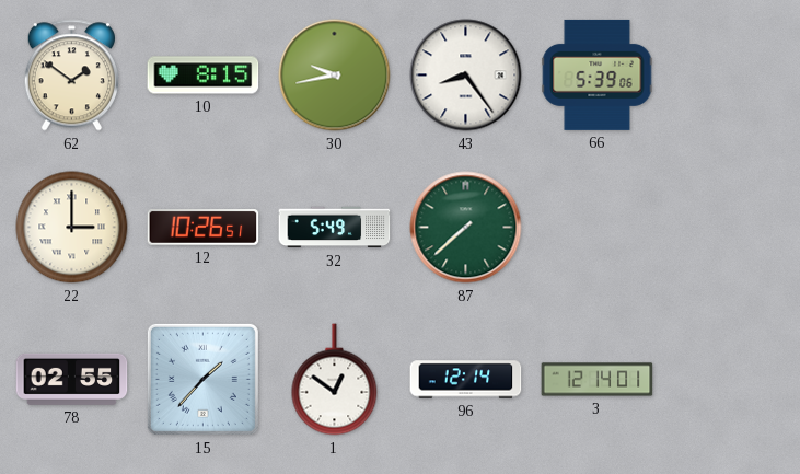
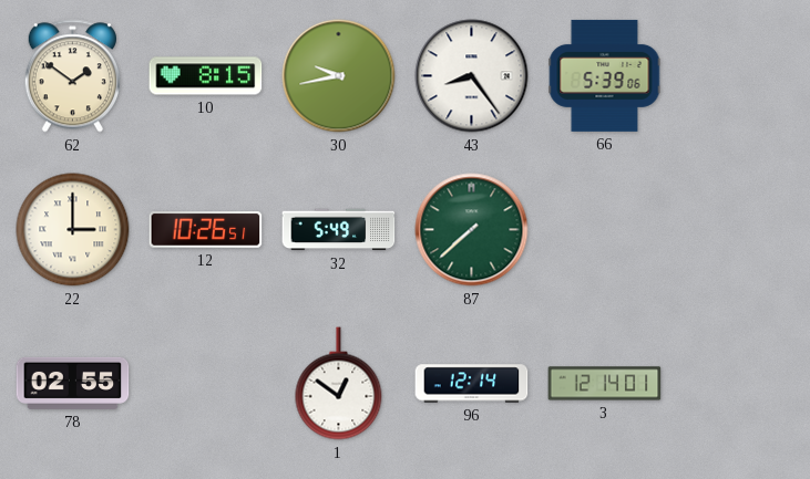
15: 1:37 -> none
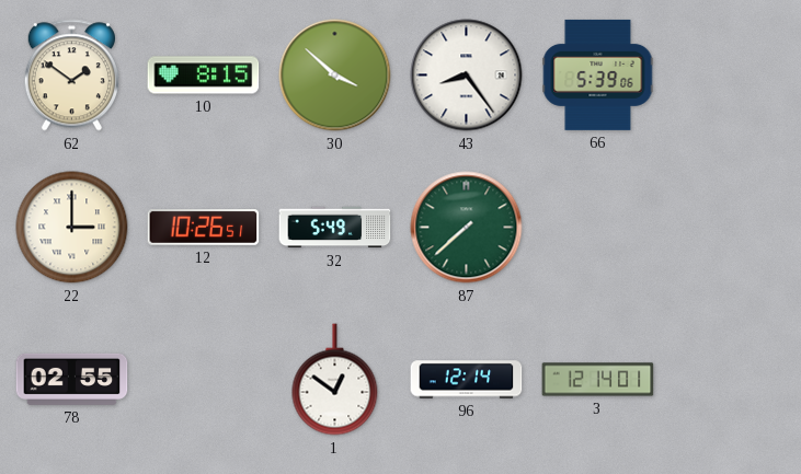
30: 9:43 -> 3:52
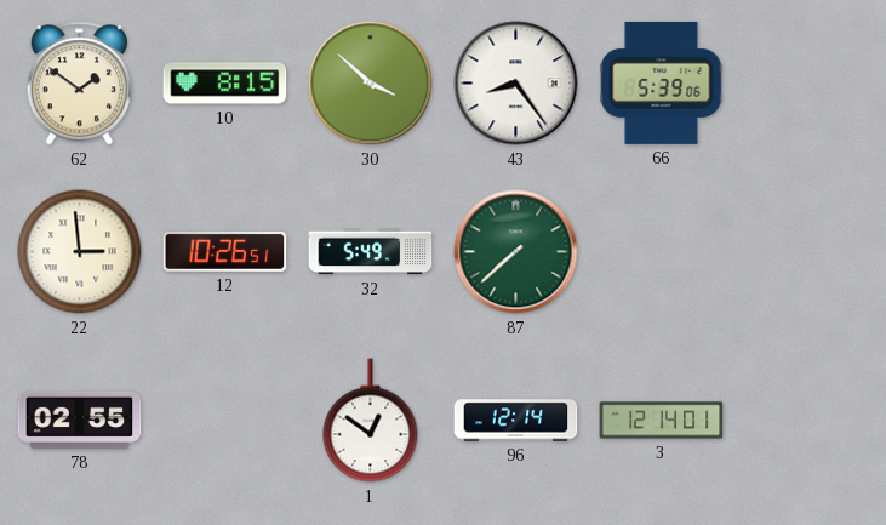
22: 3:00 -> 2:59
